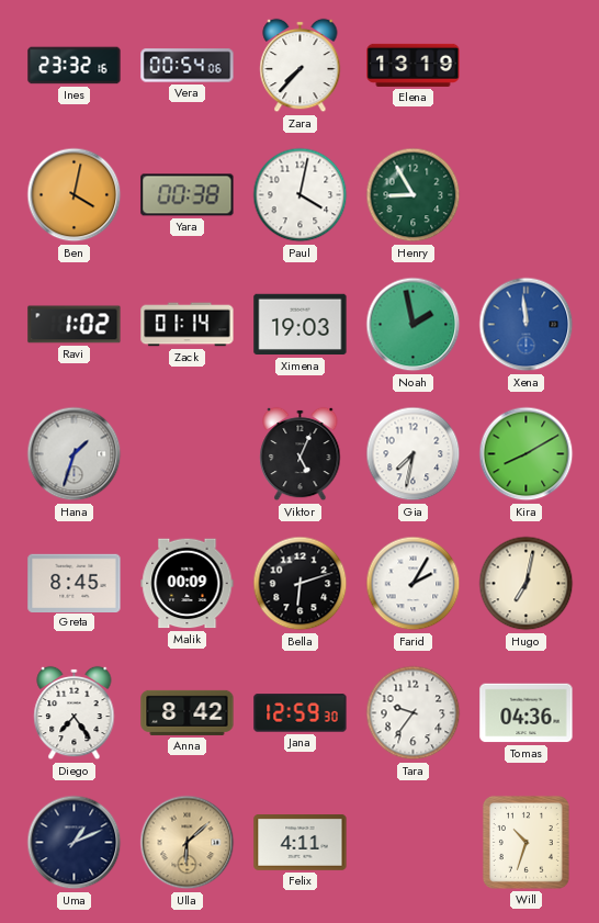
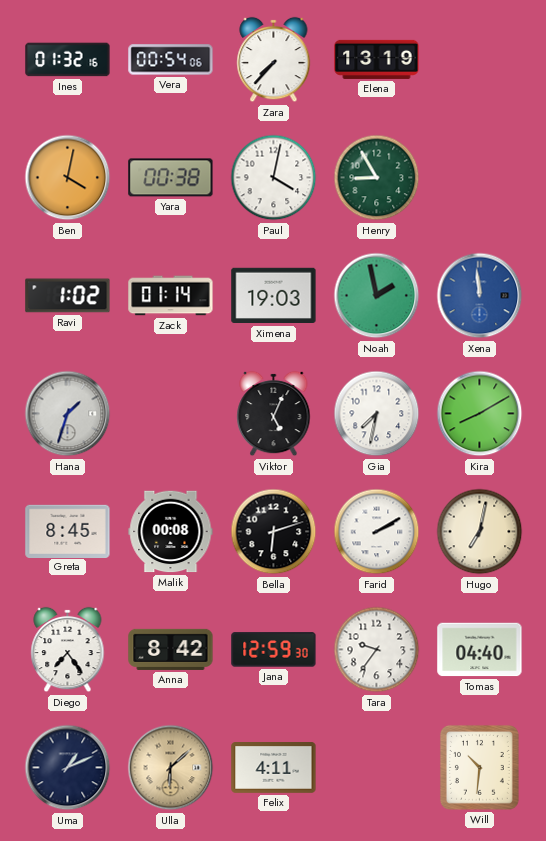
Ines: 23:32 -> 01:32
Malik: 00:09 -> 00:08
Farid: 2:05 -> 2:10
Tomas: 04:36 -> 04:40
Will: 10:33 -> 10:31
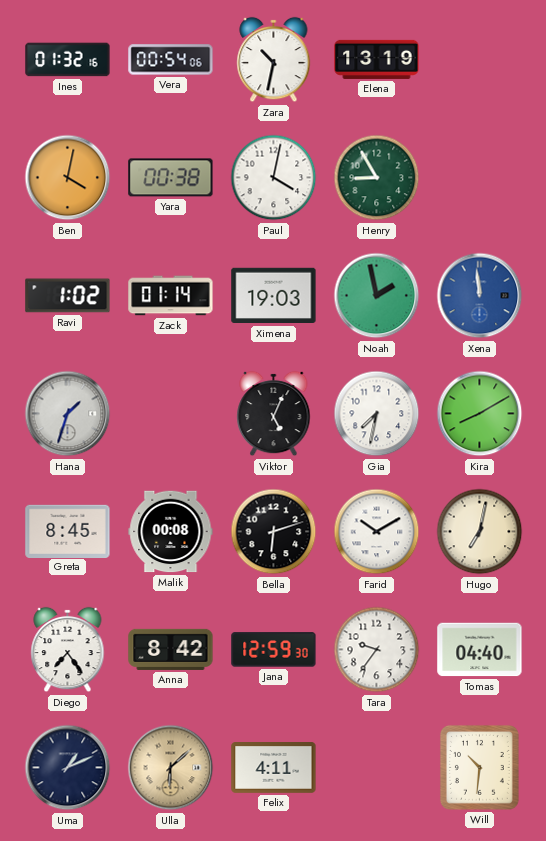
Zara: 7:37 -> 10:32
Farid: 2:10 -> 10:10
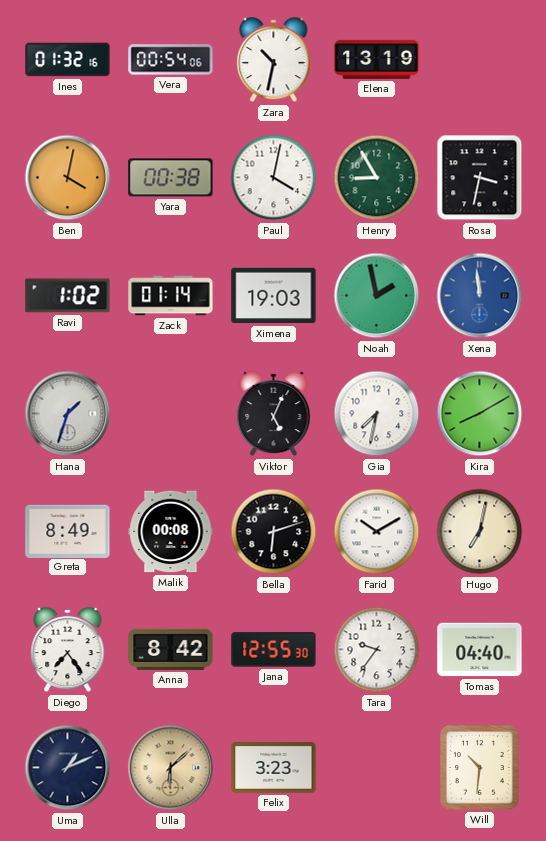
Rosa: none -> 3:32
Greta: 8:45 -> 8:49
Jana: 12:59 -> 12:55
Felix: 4:11 -> 3:23
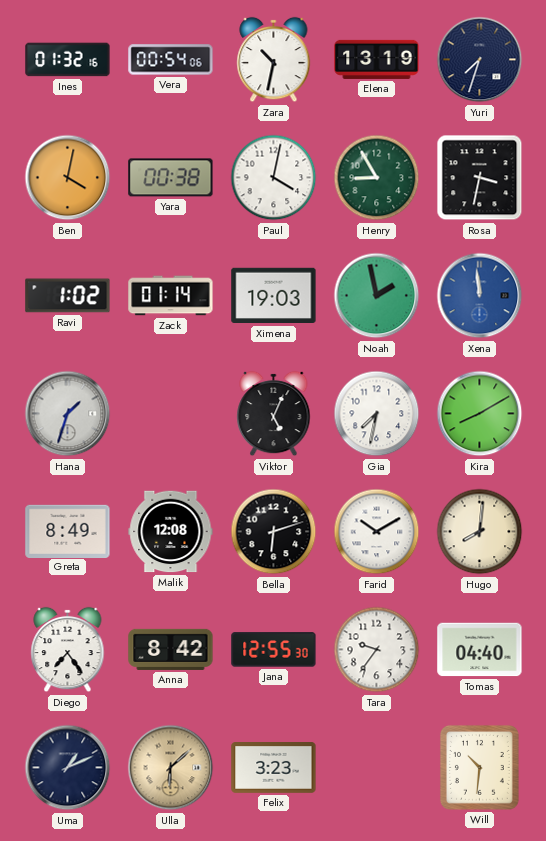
Yuri: none -> 7:33
Malik: 00:08 -> 12:08
Hugo: 7:02 -> 8:01
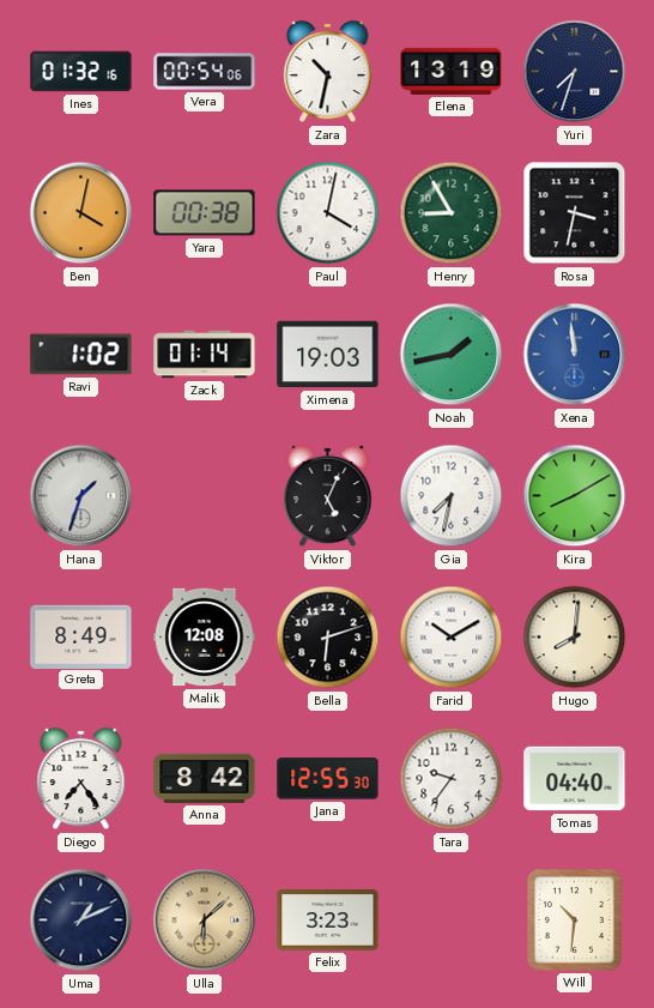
Noah: 1:58 -> 1:43
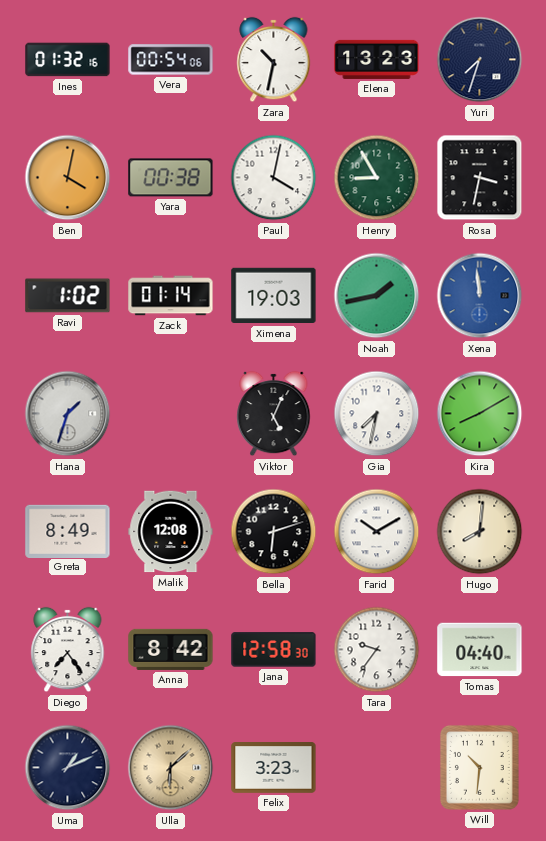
Elena: 13:19 -> 13:23
Jana: 12:55 -> 12:58
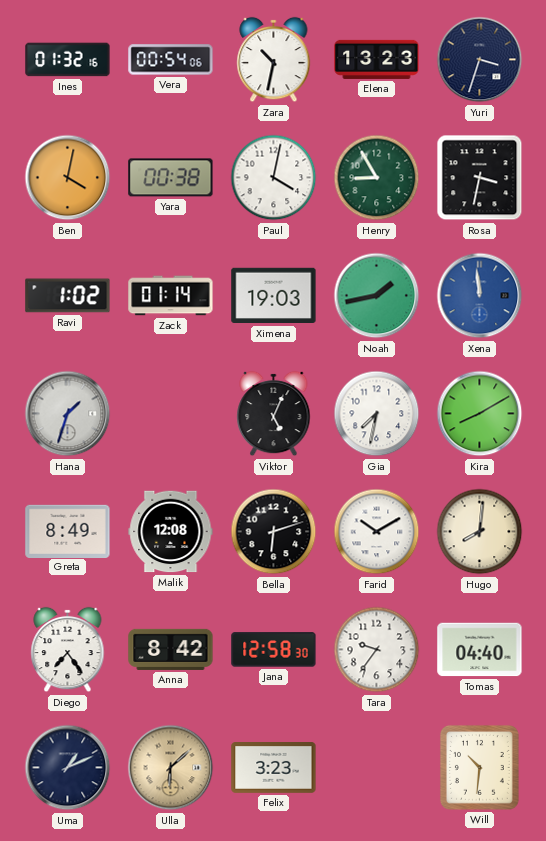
Yuri: 7:33 -> 3:33
